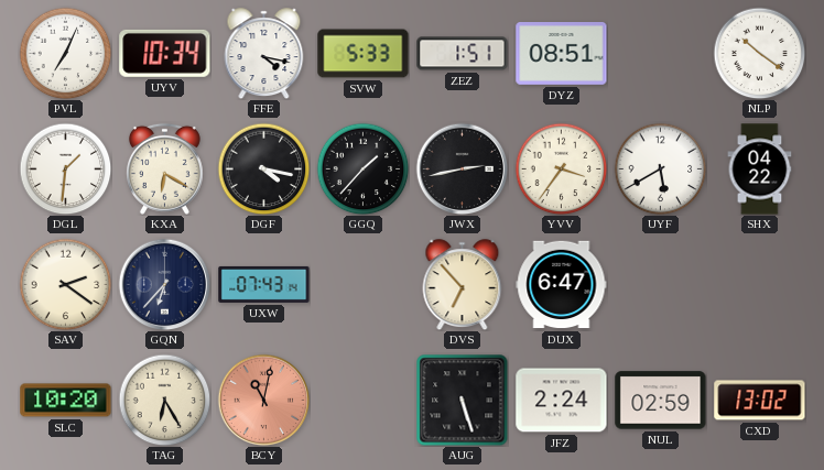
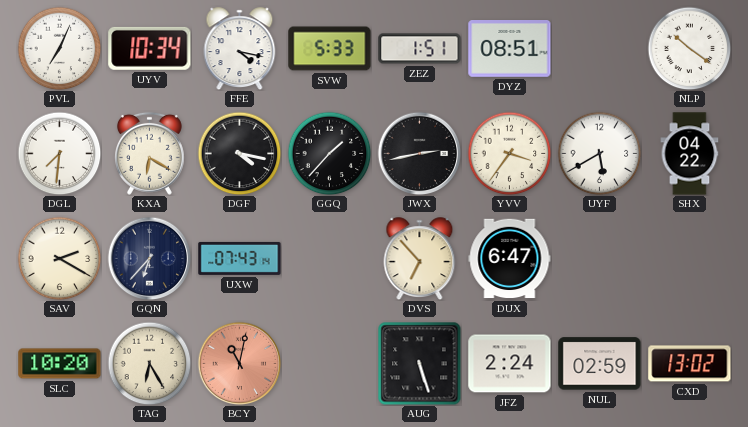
DGL: 1:31 -> 7:31
SAV: 2:21 -> 2:20
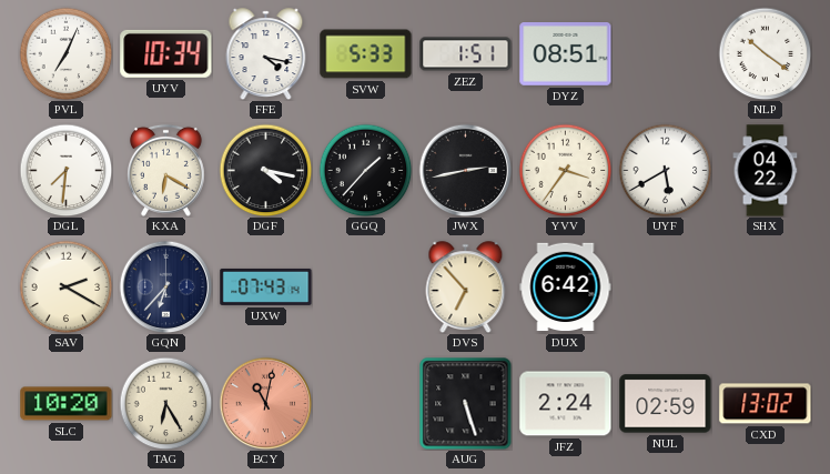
DUX: 6:47 -> 6:42
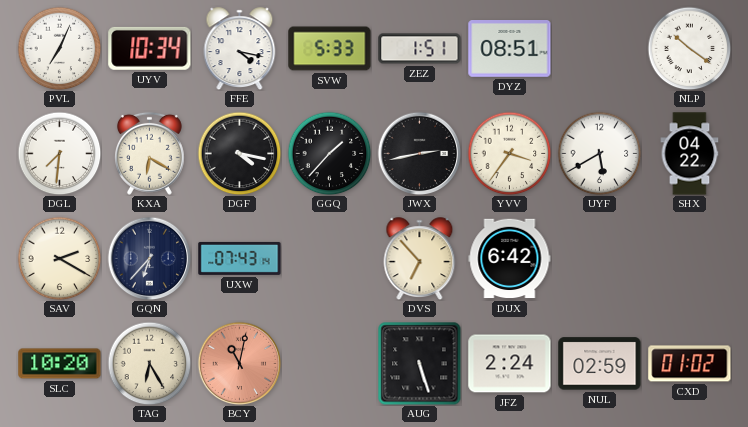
CXD: 13:02 -> 01:02
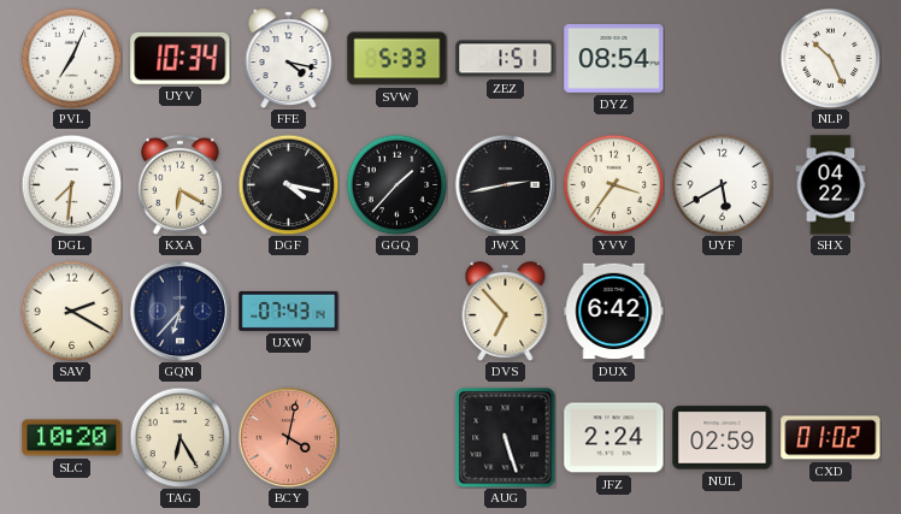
DYZ: 08:51 -> 08:54
NLP: 10:21 -> 10:26
BCY: 11:02 -> 4:02
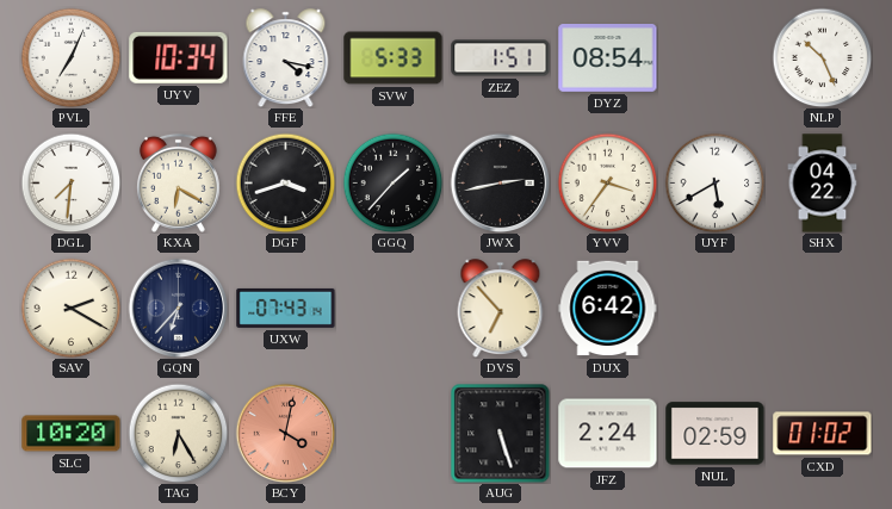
DGF: 4:17 -> 3:42
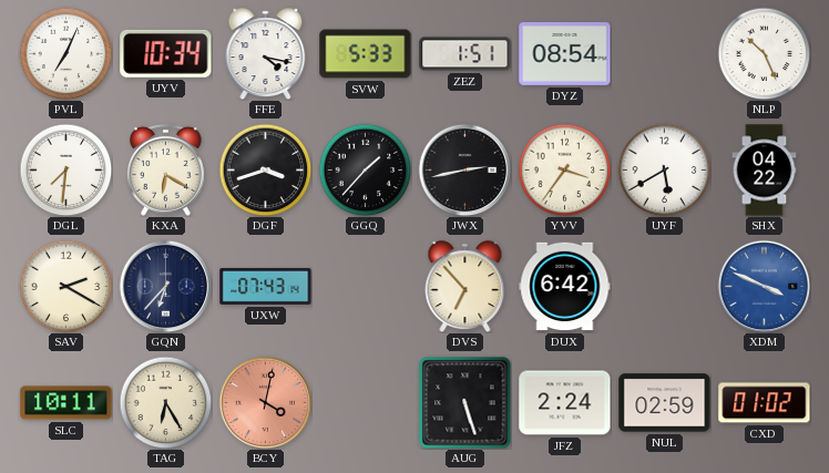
XDM: none -> 3:49
SLC: 10:20 -> 10:11
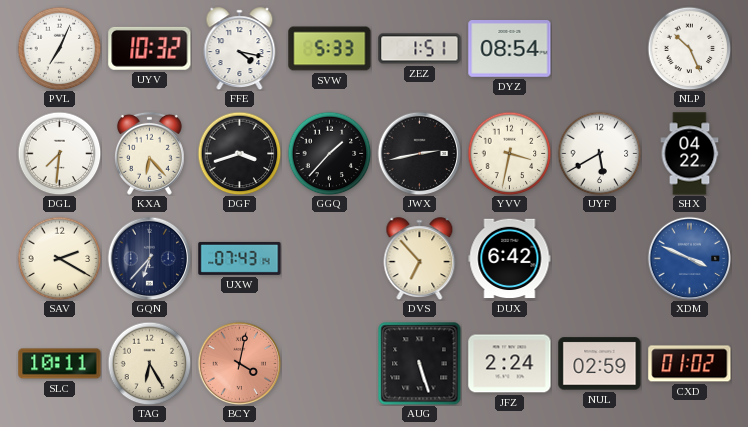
UYV: 10:34 -> 10:32
KXA: 6:20 -> 6:23
YVV: 3:36 -> 3:32
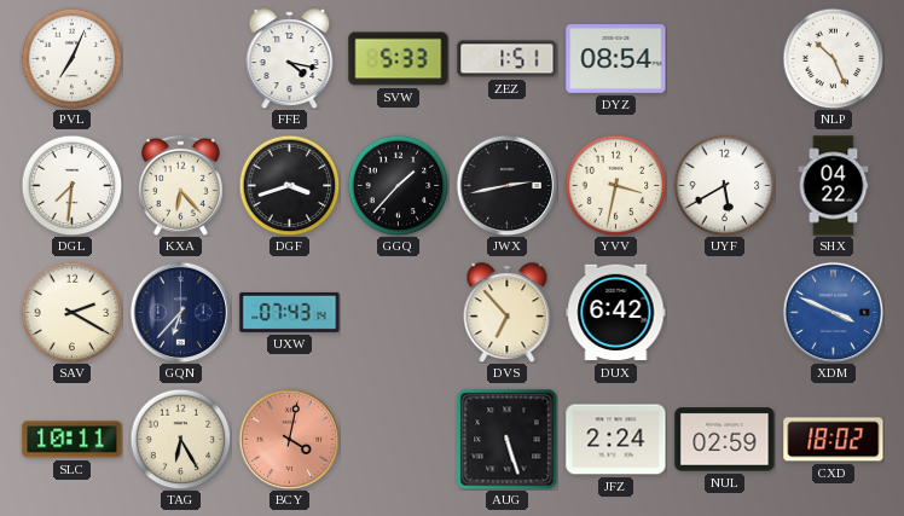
UYV: 10:32 -> none
CXD: 01:02 -> 18:02
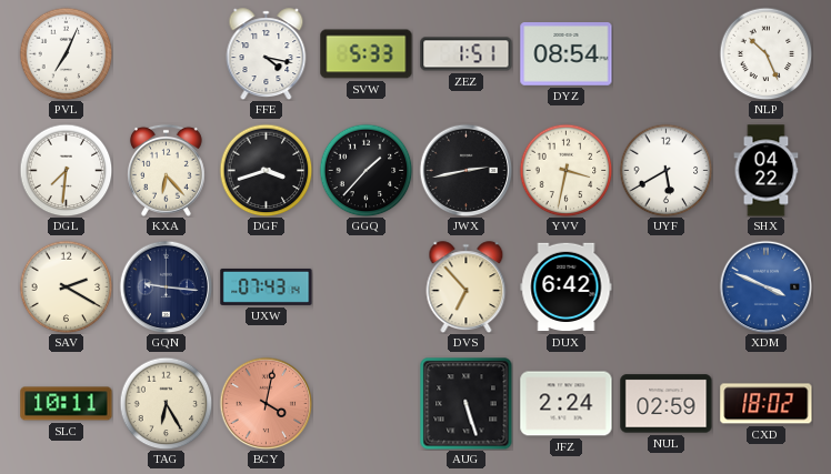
GQN: 6:37 -> 9:16
